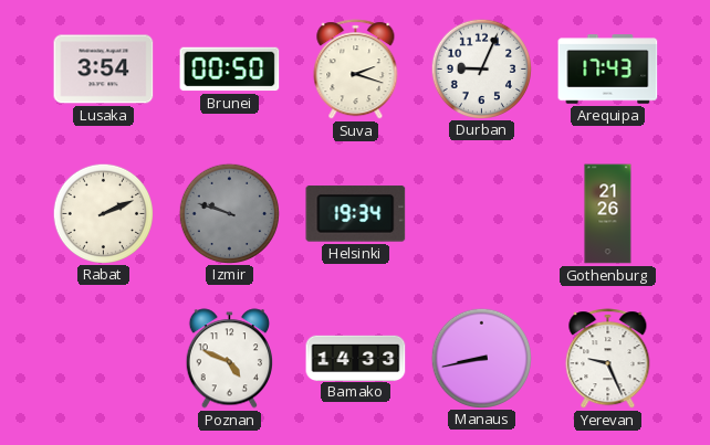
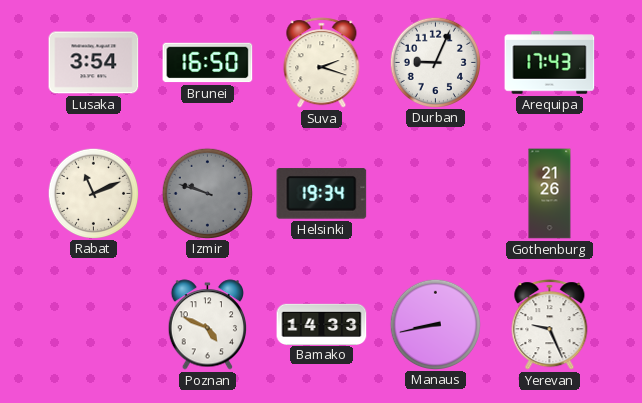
Brunei: 00:50 -> 16:50
Rabat: 2:11 -> 11:11
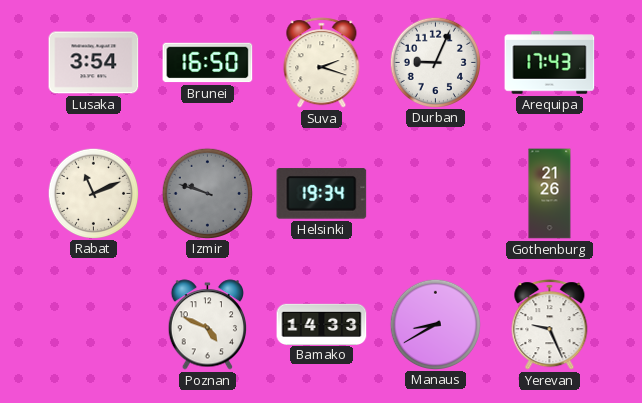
Manaus: 8:43 -> 8:40
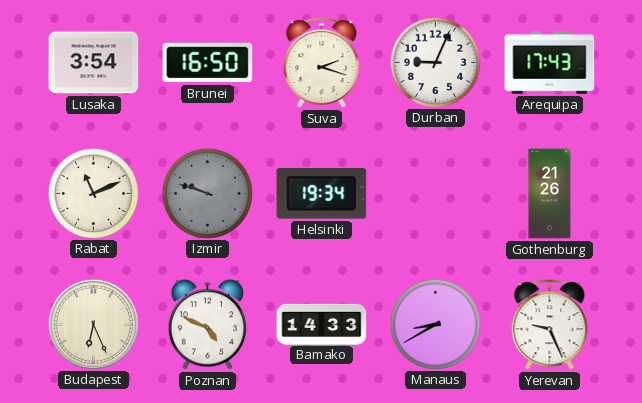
Budapest: none -> 6:26
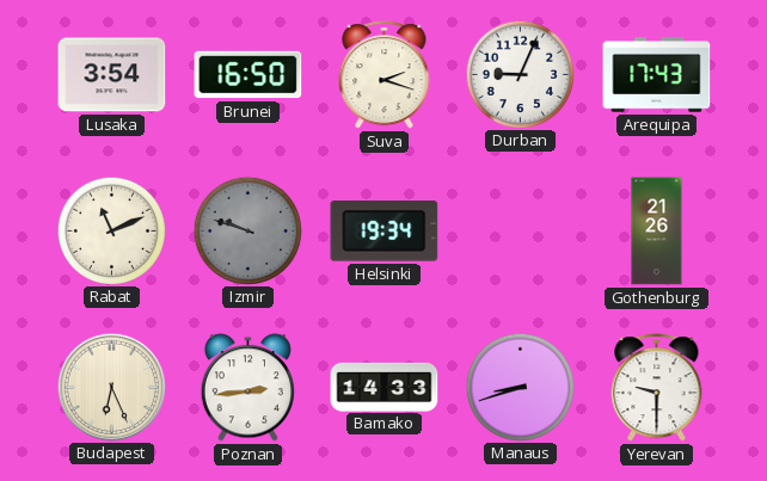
Poznan: 4:49 -> 2:44
Manaus: 8:40 -> 8:42
Yerevan: 9:26 -> 9:30
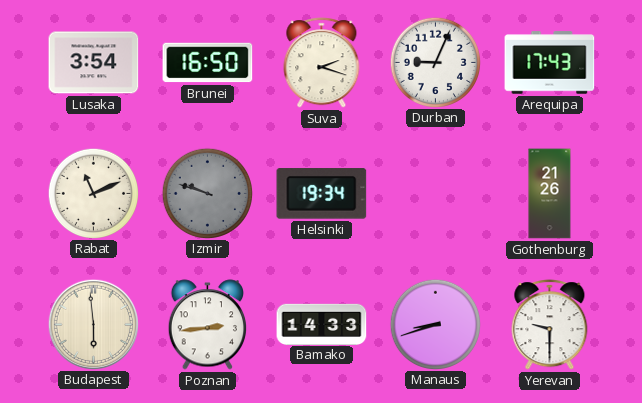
Budapest: 6:26 -> 5:59
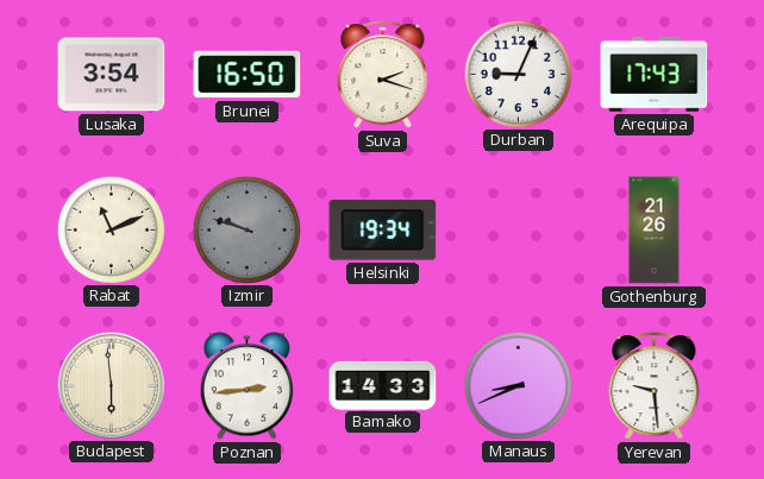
Manaus: 8:42 -> 8:41
Yerevan: 9:30 -> 9:29
